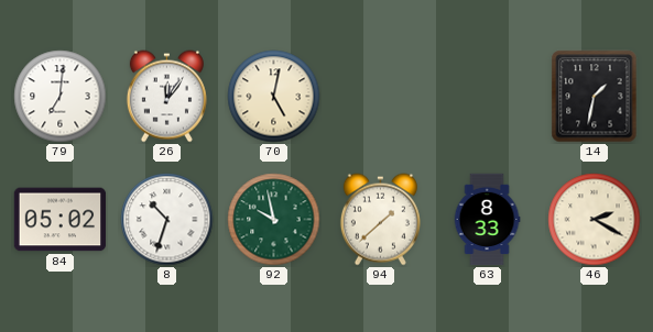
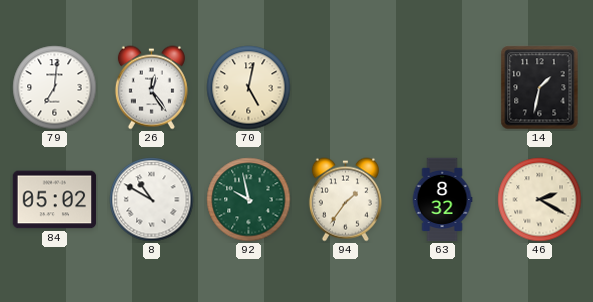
26: 12:06 -> 12:24
8: 10:33 -> 10:50
94: 1:38 -> 1:36
63: 8:33 -> 8:32
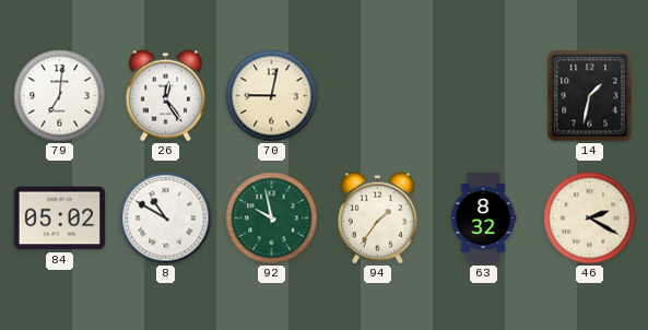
70: 5:02 -> 9:02
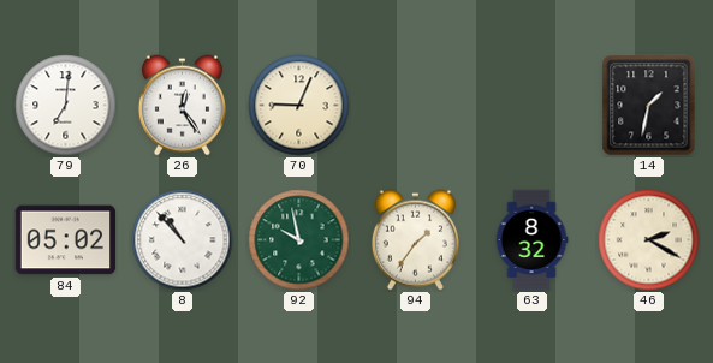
70: 9:02 -> 9:04
8: 10:50 -> 10:53
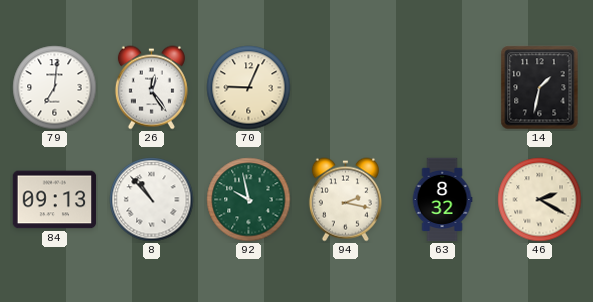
84: 05:02 -> 09:13
94: 1:36 -> 2:17
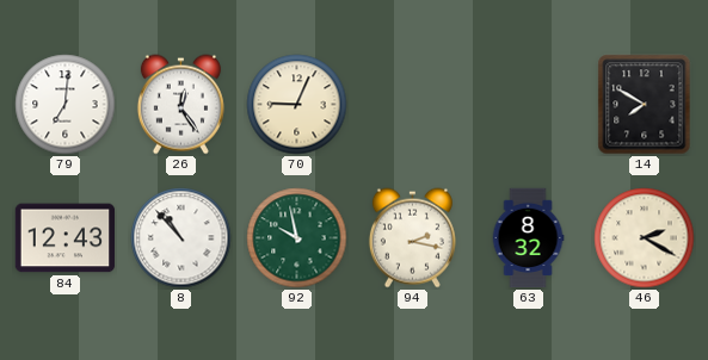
14: 1:32 -> 7:50
84: 09:13 -> 12:43
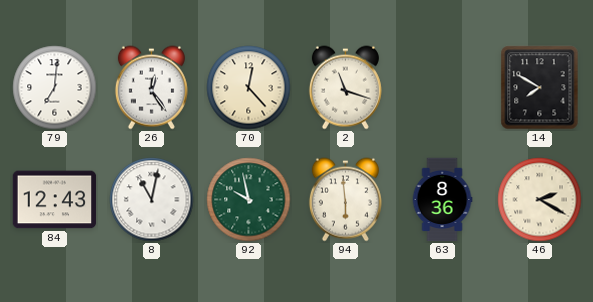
70: 9:04 -> 12:23
2: none -> 11:18
8: 10:53 -> 11:02
94: 2:17 -> 5:59
63: 8:32 -> 8:36
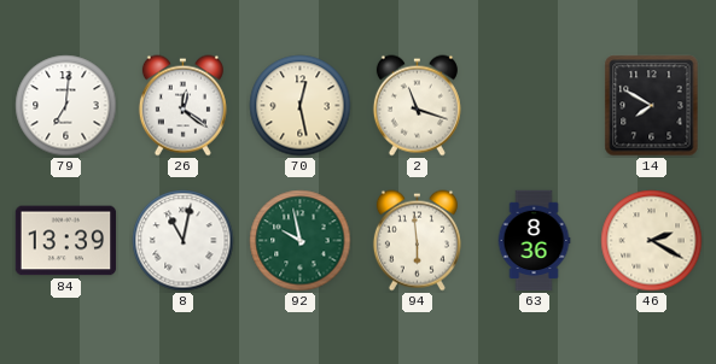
26: 12:24 -> 12:21
70: 12:23 -> 12:28
84: 12:43 -> 13:39
